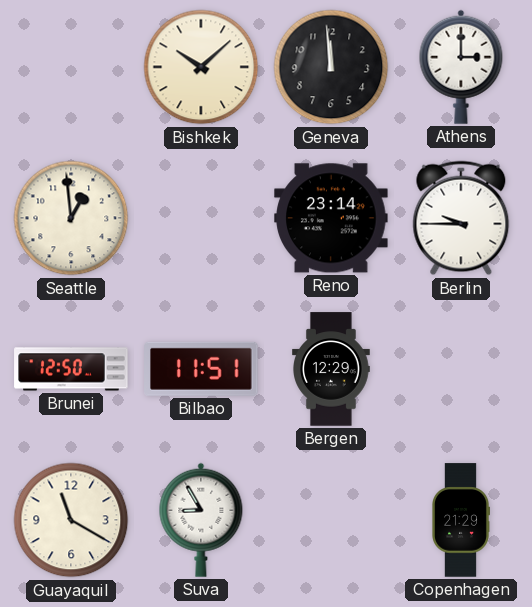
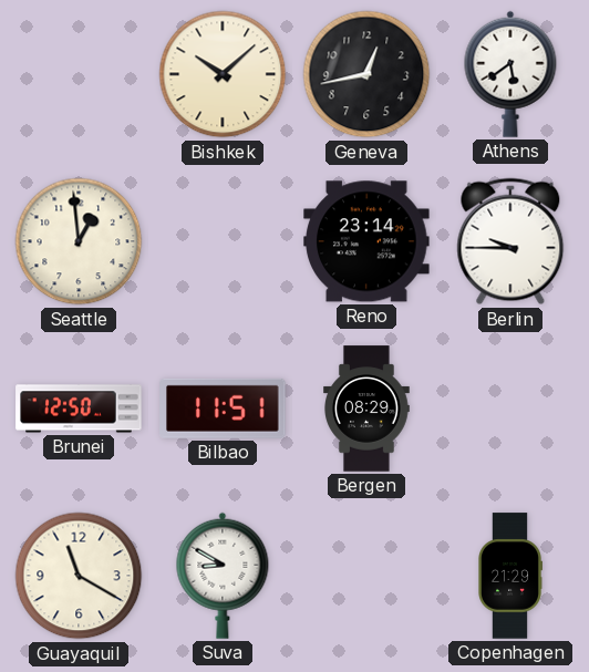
Geneva: 11:59 -> 12:43
Athens: 3:00 -> 5:39
Bergen: 12:29 -> 08:29
Suva: 8:55 -> 8:50
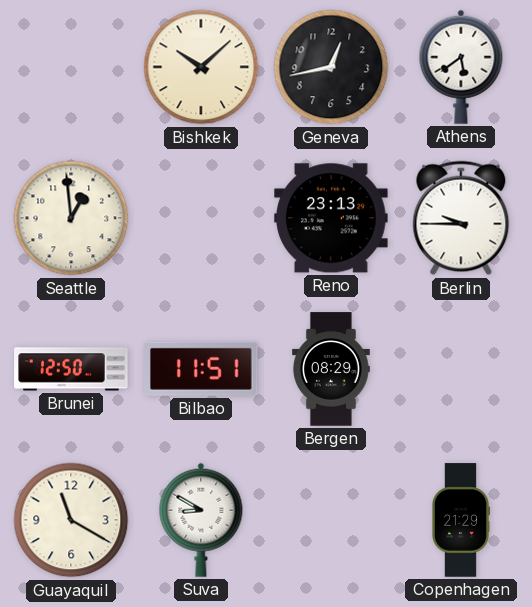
Reno: 23:14 -> 23:13
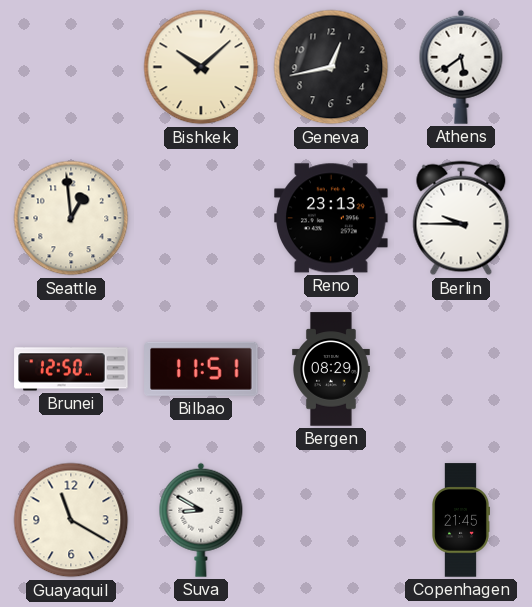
Copenhagen: 21:29 -> 21:45
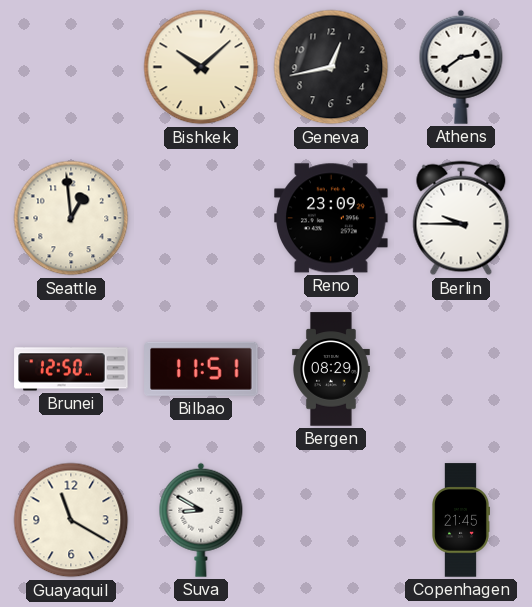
Athens: 5:39 -> 2:39
Reno: 23:13 -> 23:09
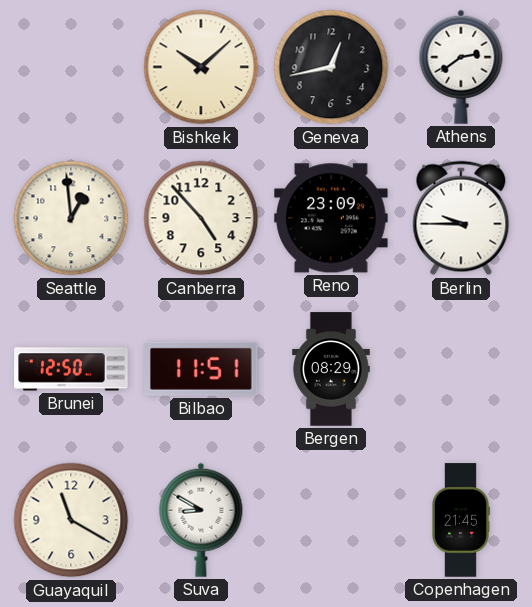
Canberra: none -> 4:53
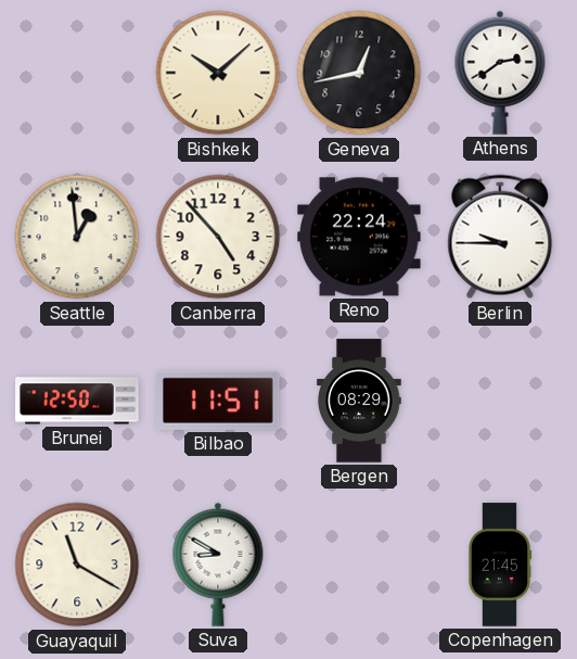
Reno: 23:09 -> 22:24
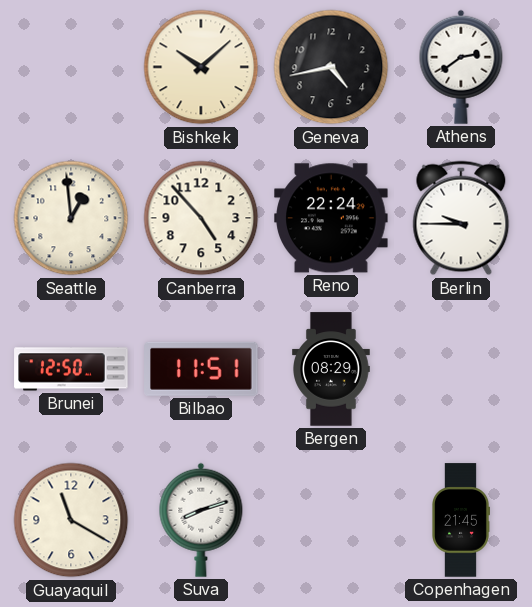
Geneva: 12:43 -> 4:43
Suva: 8:50 -> 8:12
